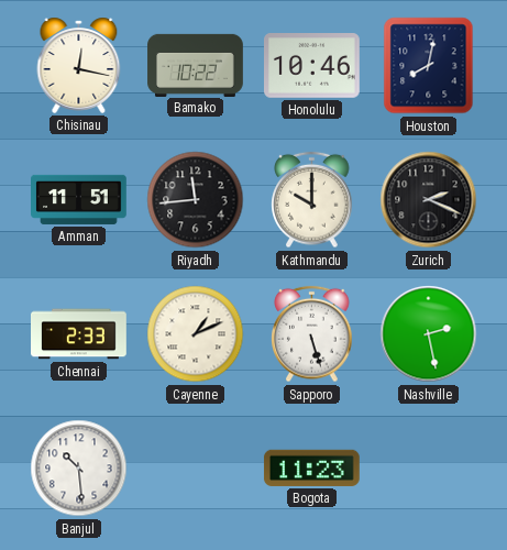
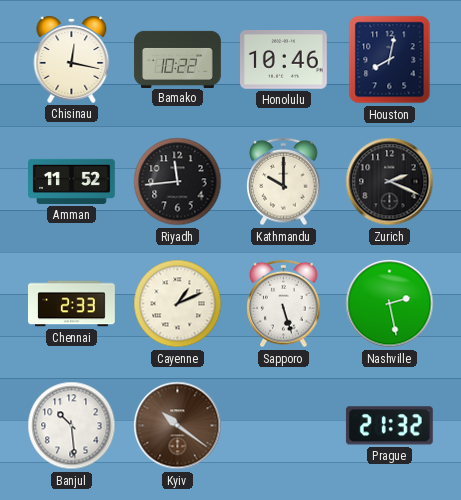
Amman: 11:51 -> 11:52
Kyiv: none -> 10:21
Bogota: 11:23 -> none
Prague: none -> 21:32
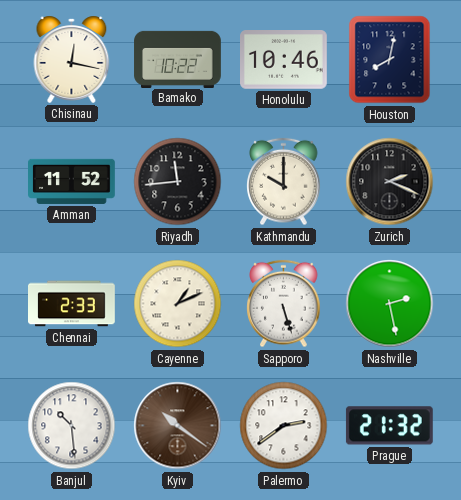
Palermo: none -> 2:39
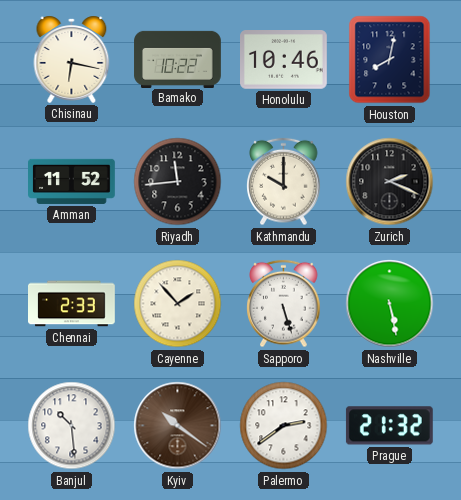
Chisinau: 12:17 -> 6:17
Cayenne: 1:11 -> 1:53
Nashville: 2:28 -> 5:28
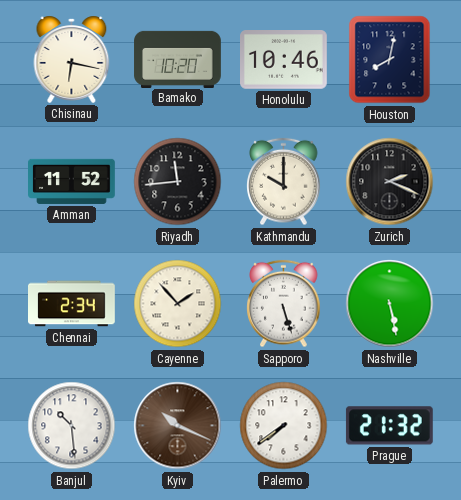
Bamako: 10:22 -> 10:20
Chennai: 2:33 -> 2:34
Kyiv: 10:21 -> 10:19
Palermo: 2:39 -> 7:39
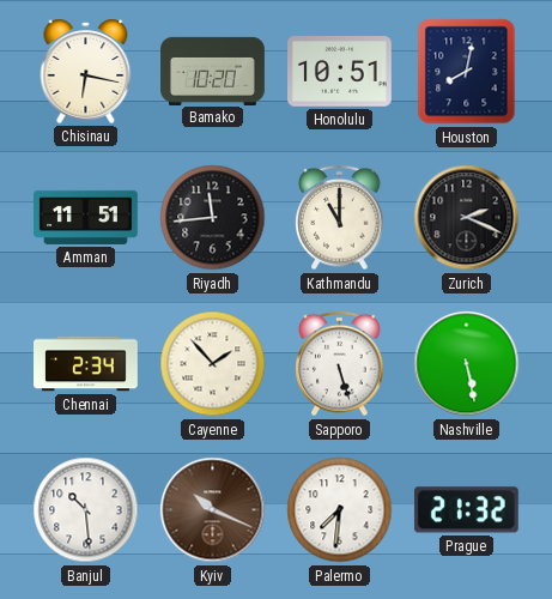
Honolulu: 10:46 -> 10:51
Amman: 11:52 -> 11:51
Kathmandu: 10:00 -> 11:00
Palermo: 7:39 -> 7:31
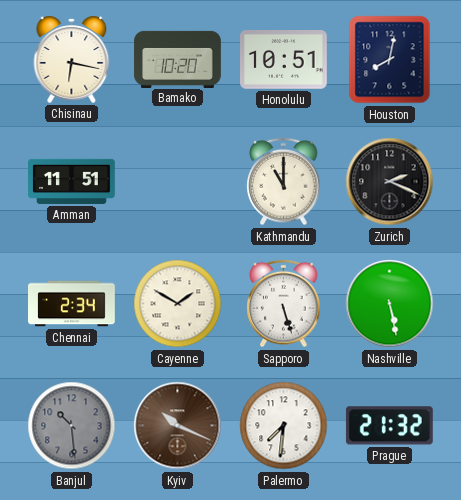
Riyadh: 11:44 -> none
Cayenne: 1:53 -> 1:50
Banjul dial: white -> grey
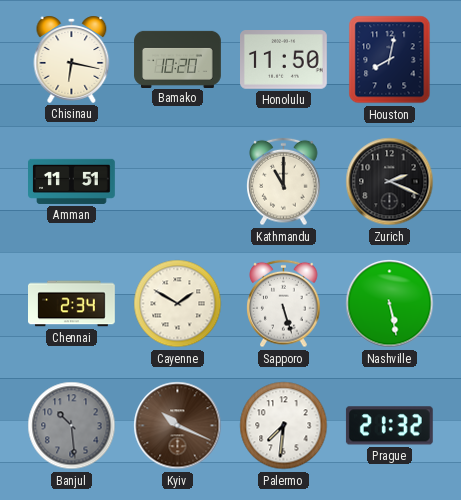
Honolulu: 10:51 -> 11:50
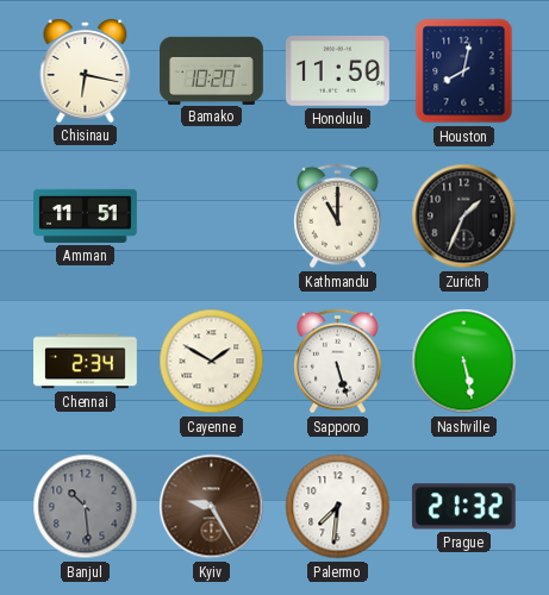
Zurich: 2:19 -> 1:34
Kyiv: 10:19 -> 9:25
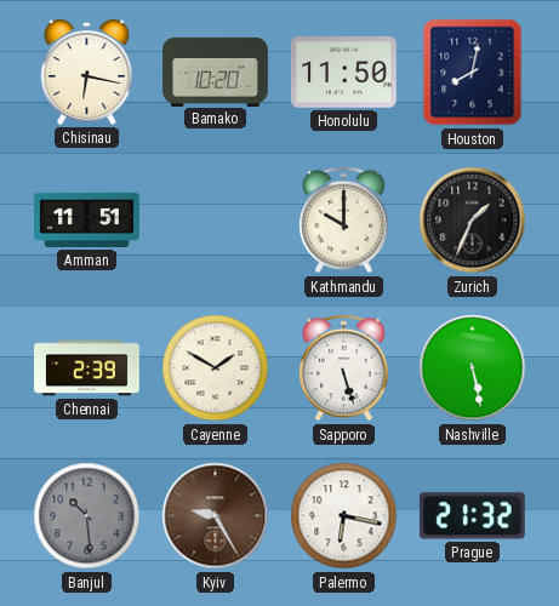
Kathmandu: 11:00 -> 10:00
Chennai: 2:34 -> 2:39
Palermo: 7:31 -> 6:17
